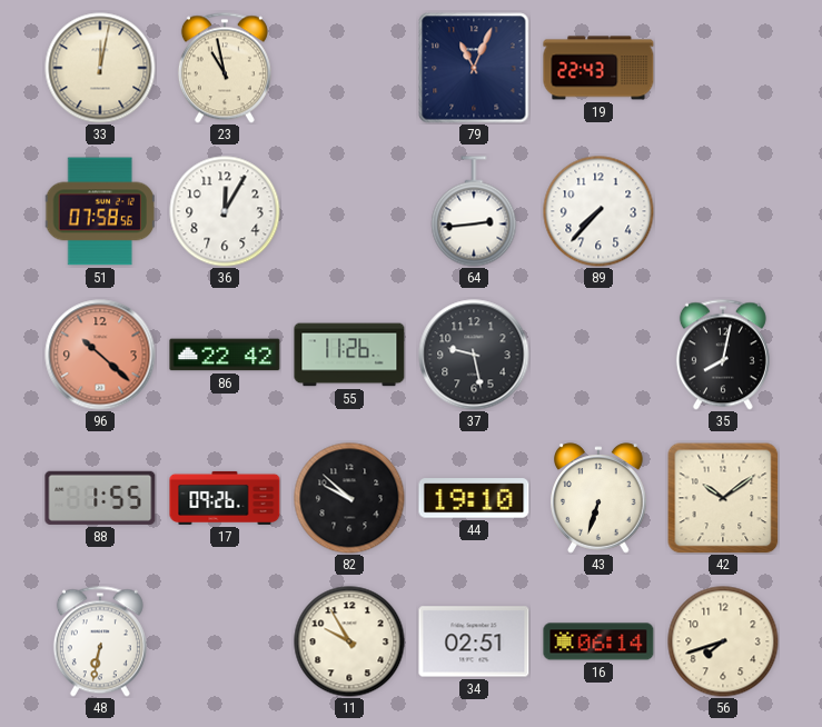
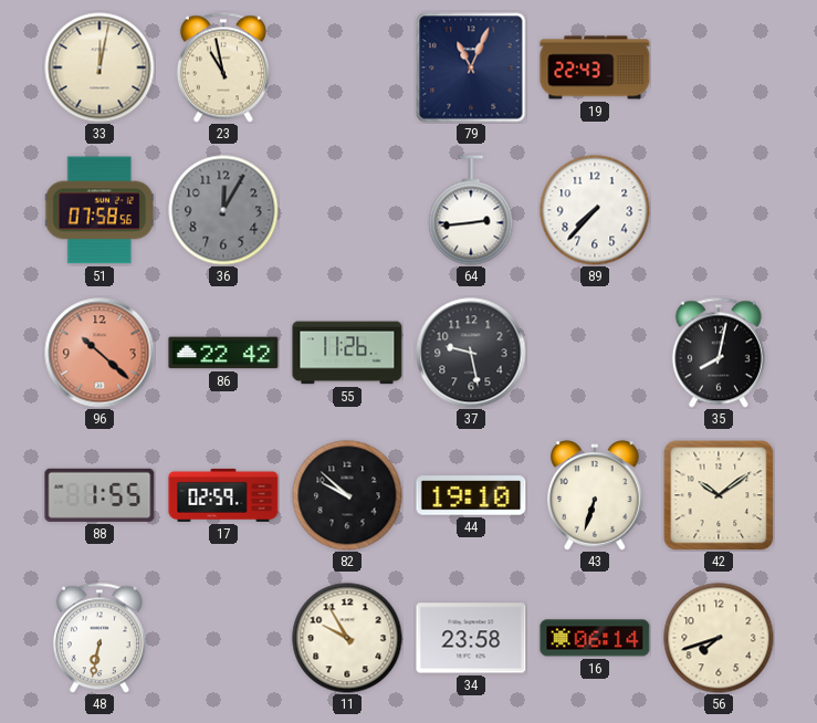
36 dial: white -> grey
17: 09:26 -> 02:59
34: 02:51 -> 23:58
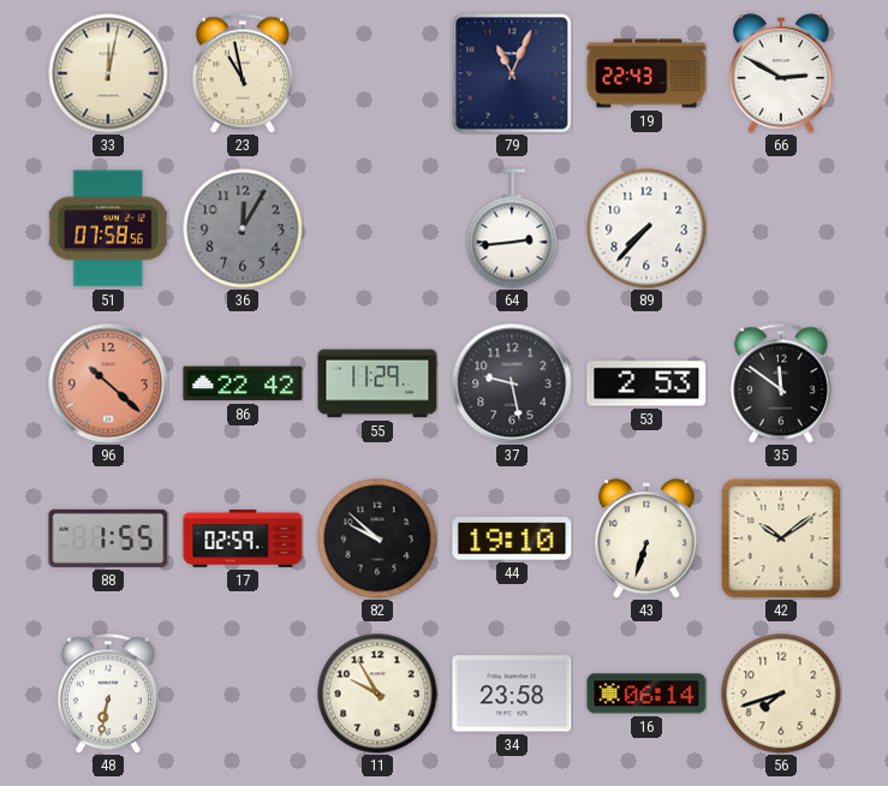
66: none -> 2:50
55: 11:26 -> 11:29
53: none -> 2:53
35: 8:02 -> 11:51
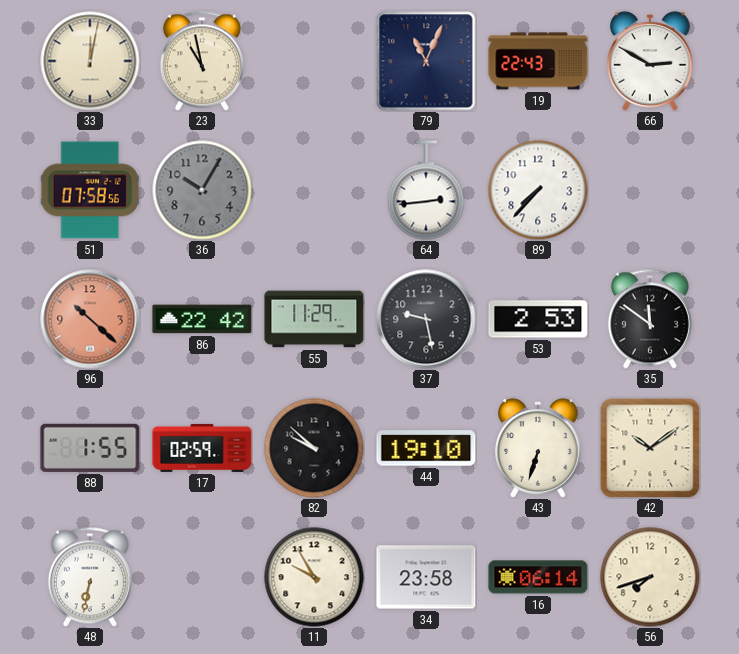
36: 12:05 -> 10:05
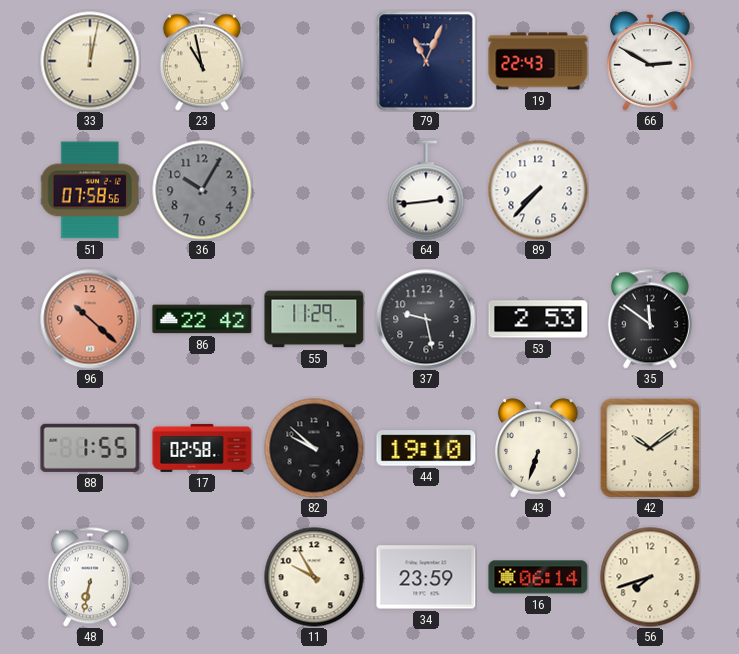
17: 02:59 -> 02:58
34: 23:58 -> 23:59
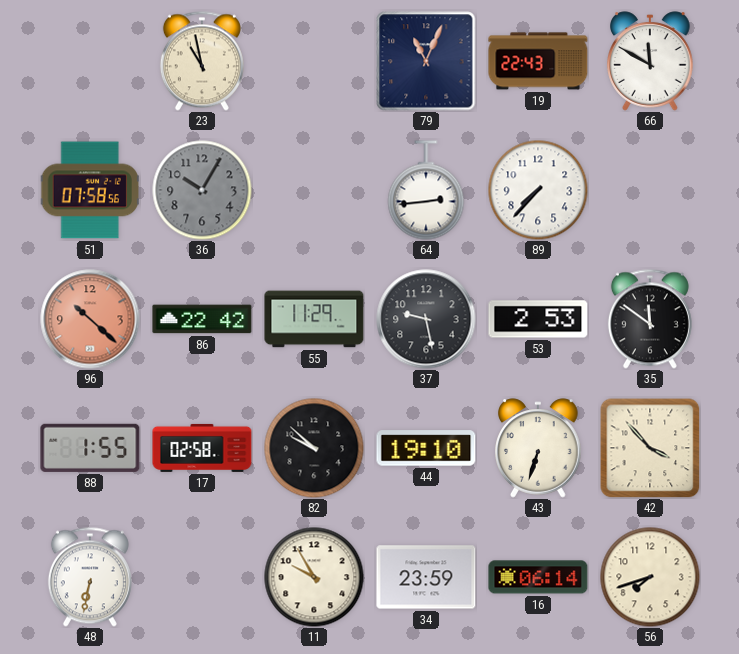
33: 12:02 -> none
66: 2:50 -> 11:50
42: 10:09 -> 3:53
